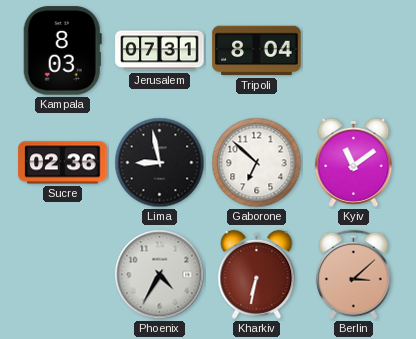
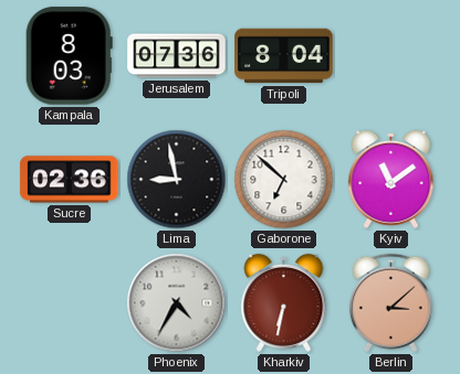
Jerusalem: 07:31 -> 07:36
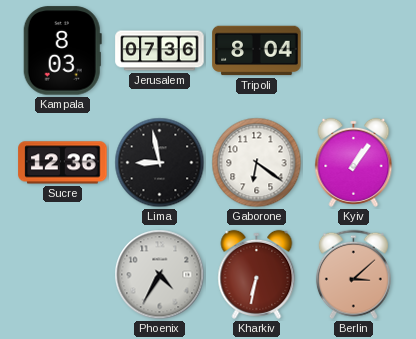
Sucre: 02:36 -> 12:36
Gaborone: 6:52 -> 6:21
Kyiv: 11:09 -> 1:06
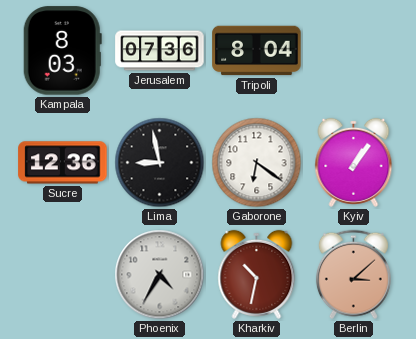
Kharkiv: 6:32 -> 10:32
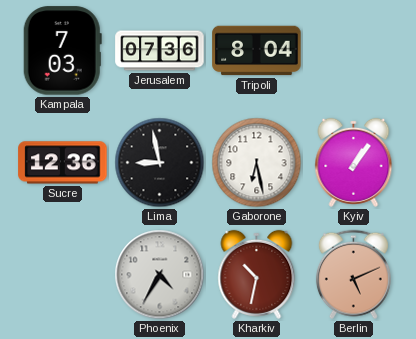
Kampala: 8:03 -> 7:03
Gaborone: 6:21 -> 6:28
Berlin: 3:08 -> 5:11
